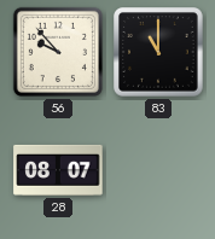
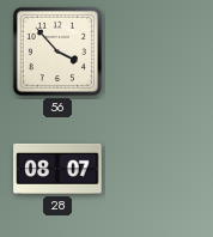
56: 9:53 -> 3:53
83: 11:00 -> none
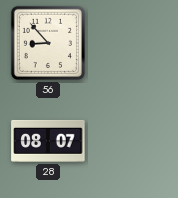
56: 3:53 -> 8:53
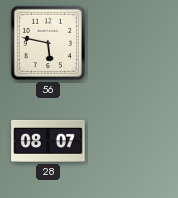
56: 8:53 -> 5:47
